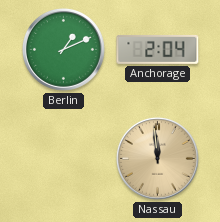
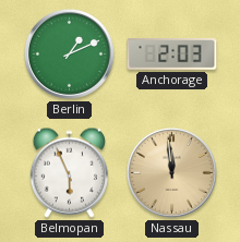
Anchorage: 2:04 -> 2:03
Belmopan: none -> 5:56
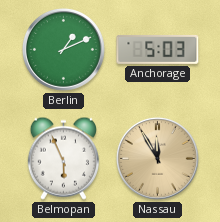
Anchorage: 2:03 -> 5:03
Nassau: 11:59 -> 11:55
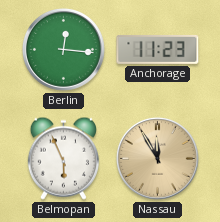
Berlin: 1:11 -> 12:16
Anchorage: 5:03 -> 11:23
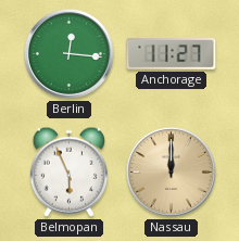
Anchorage: 11:23 -> 11:27
Nassau: 11:55 -> 12:00
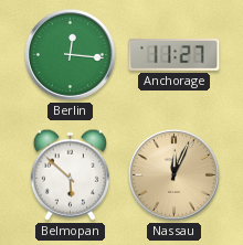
Belmopan: 5:56 -> 5:52
Nassau: 12:00 -> 12:04
